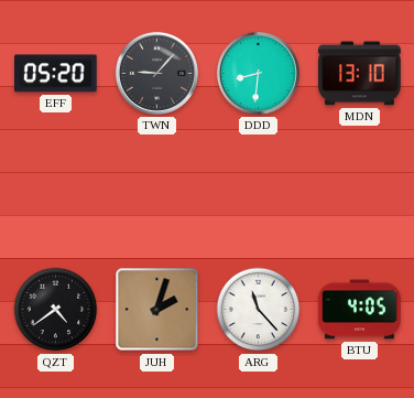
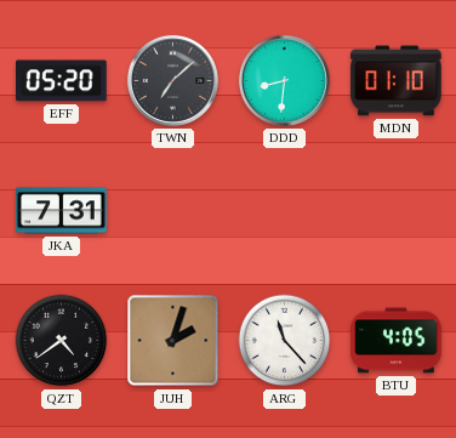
TWN: 9:07 -> 7:08
MDN: 13:10 -> 01:10
JKA: none -> 7:31
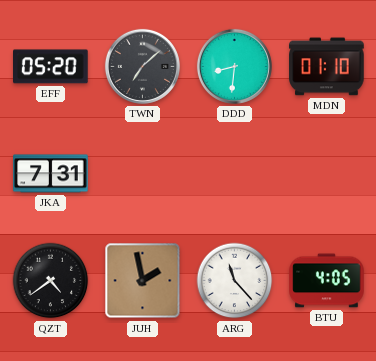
JUH: 2:03 -> 1:58
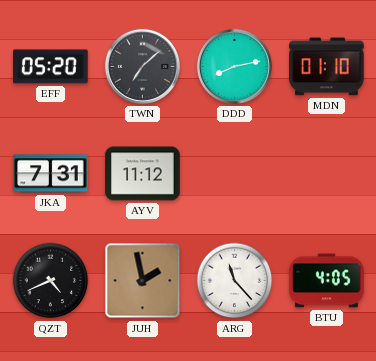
DDD: 8:31 -> 8:13
AYV: none -> 11:12
QZT: 4:39 -> 4:41
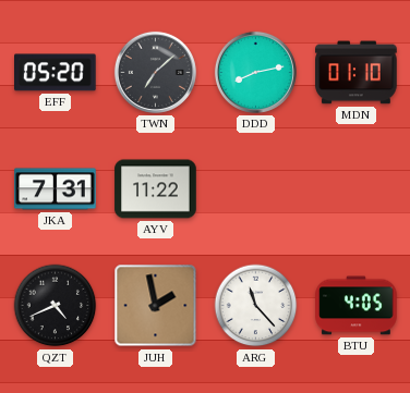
AYV: 11:12 -> 11:22
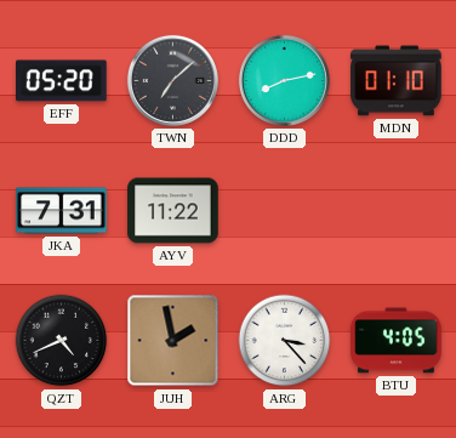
ARG: 11:23 -> 3:23
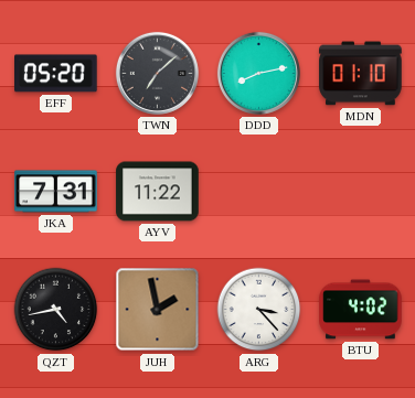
QZT: 4:41 -> 4:43
BTU: 4:05 -> 4:02
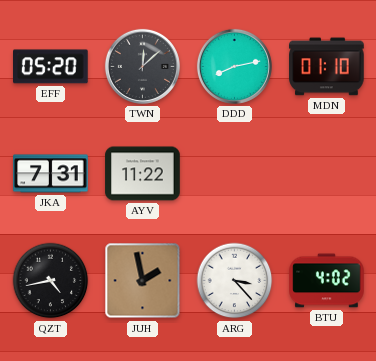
TWN: 7:08 -> 12:08
